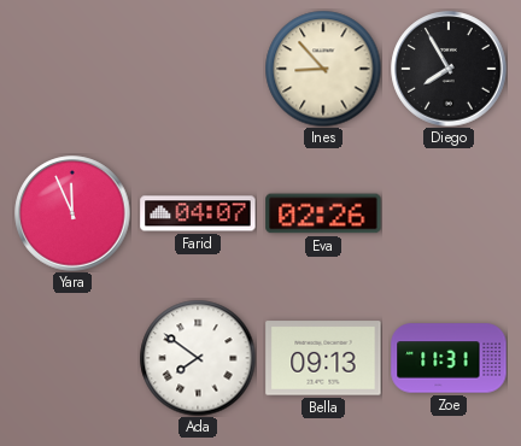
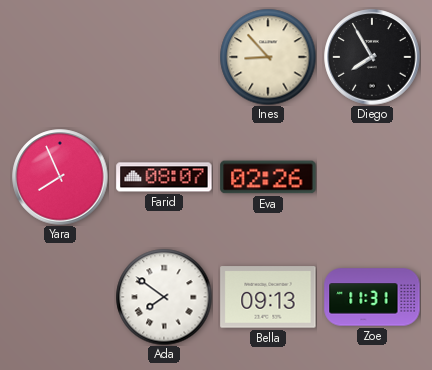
Yara: 11:56 -> 7:56
Farid: 04:07 -> 08:07
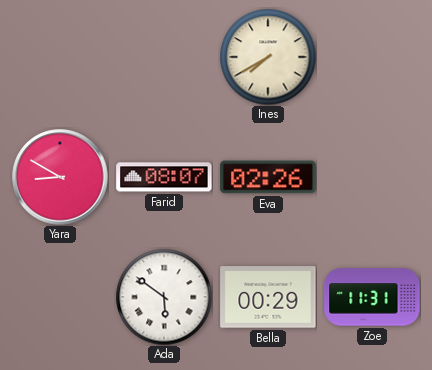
Ines: 8:53 -> 7:40
Diego: 7:55 -> none
Yara: 7:56 -> 8:50
Ada: 7:51 -> 5:51
Bella: 09:13 -> 00:29
